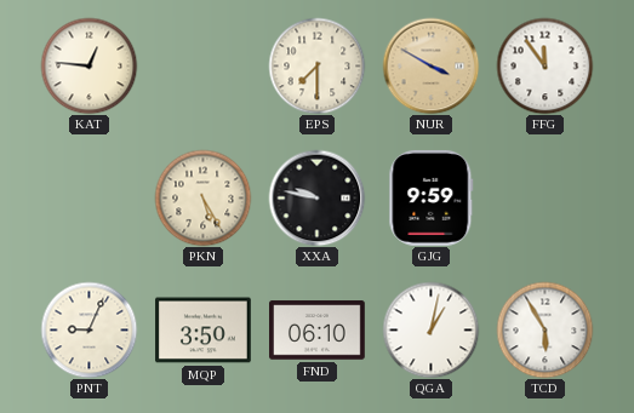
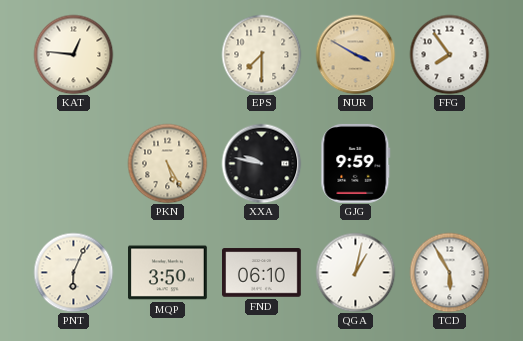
FFG: 11:54 -> 7:54
PNT: 9:04 -> 6:04
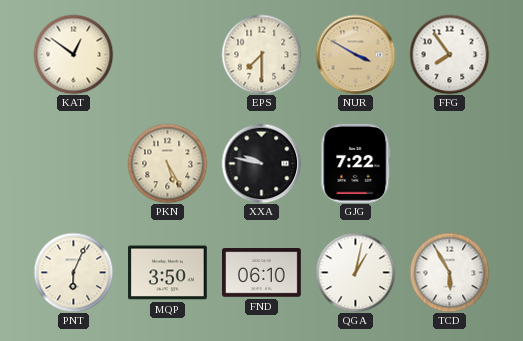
KAT: 12:46 -> 12:51
GJG: 9:59 -> 7:22
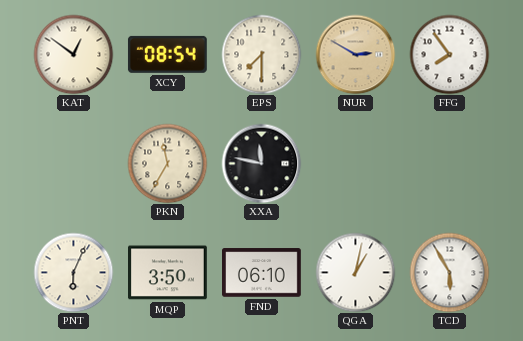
XCY: none -> 08:54
NUR: 3:50 -> 2:50
PKN: 5:25 -> 11:35
XXA: 9:47 -> 11:47
GJG: 7:22 -> none
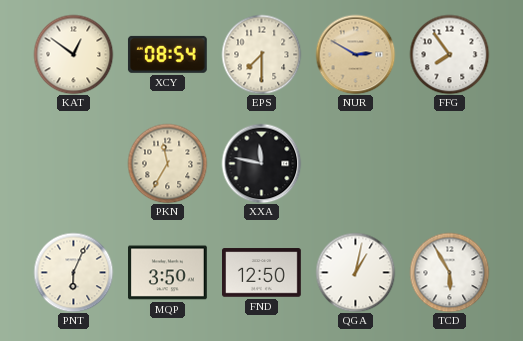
FND: 06:10 -> 12:50
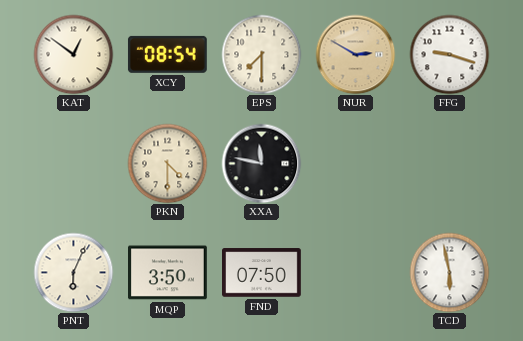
FFG: 7:54 -> 9:18
PKN: 11:35 -> 4:30
FND: 12:50 -> 07:50
QGA: 1:02 -> none
TCD: 5:55 -> 5:58
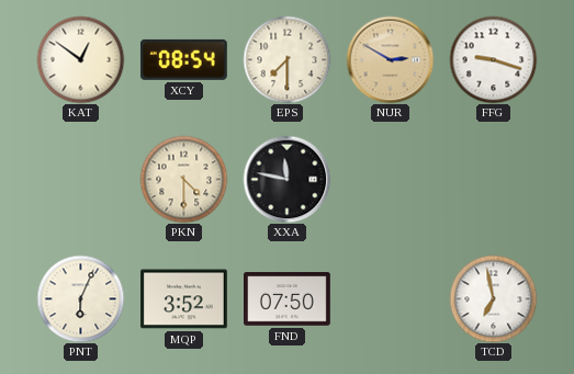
MQP: 3:50 -> 3:52
TCD: 5:58 -> 6:58
